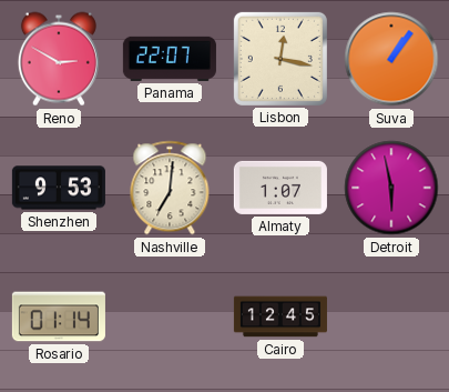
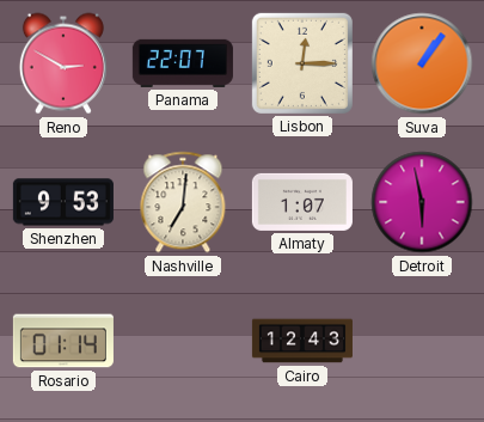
Lisbon: 12:17 -> 12:15
Cairo: 12:45 -> 12:43
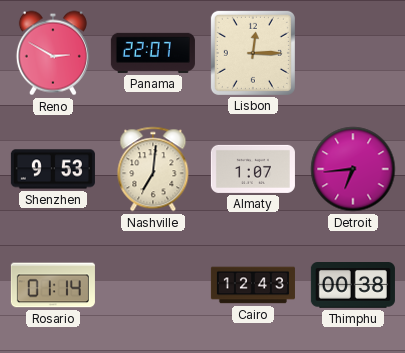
Suva: 1:06 -> none
Detroit: 5:58 -> 6:44
Thimphu: none -> 00:38
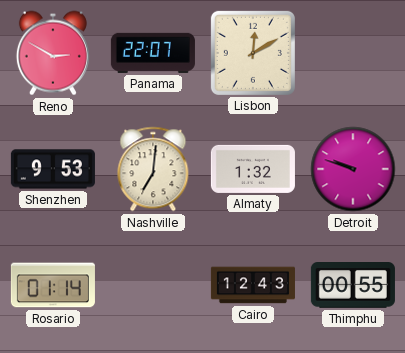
Lisbon: 12:15 -> 12:10
Almaty: 1:07 -> 1:32
Detroit: 6:44 -> 9:48
Thimphu: 00:38 -> 00:55
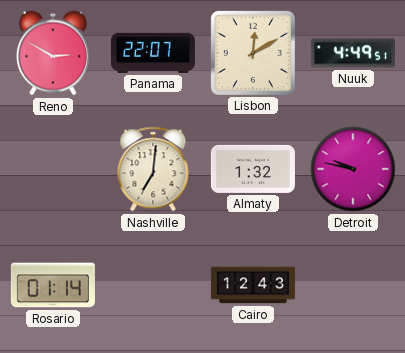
Nuuk: none -> 4:49
Shenzhen: 9:53 -> none
Detroit: 9:48 -> 9:47
Thimphu: 00:55 -> none
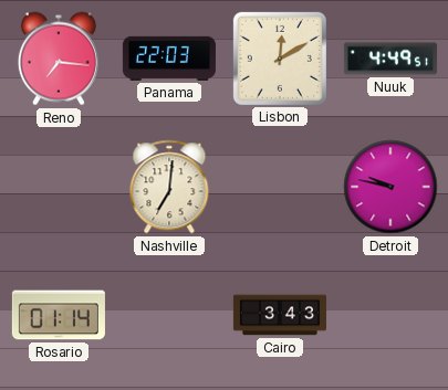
Reno: 2:50 -> 7:16
Panama: 22:07 -> 22:03
Almaty: 1:32 -> none
Cairo: 12:43 -> 3:43
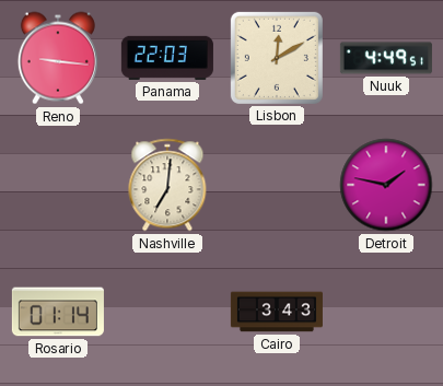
Reno: 7:16 -> 9:16
Detroit: 9:47 -> 1:47
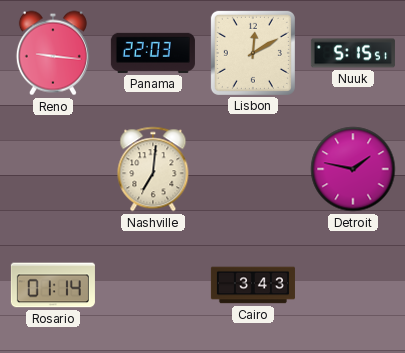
Nuuk: 4:49 -> 5:15
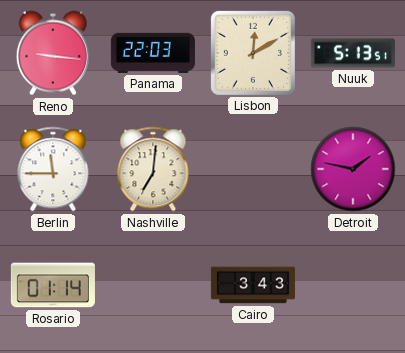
Nuuk: 5:15 -> 5:13
Berlin: none -> 11:45
